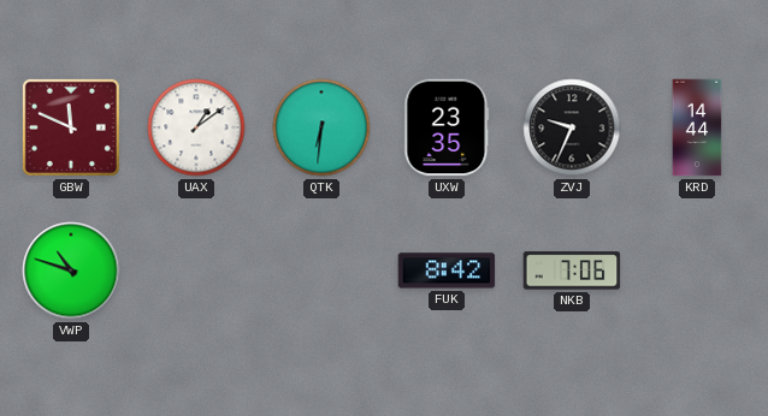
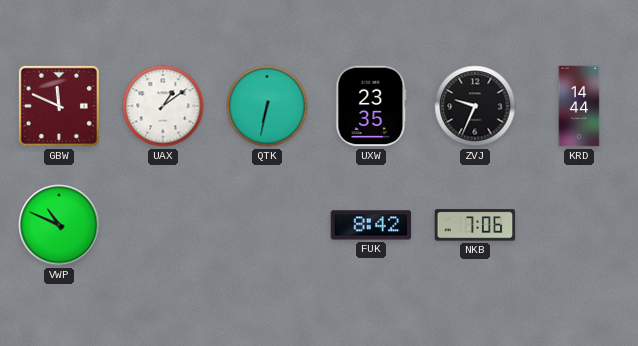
QTK: 6:31 -> 6:32
VWP: 10:48 -> 10:49
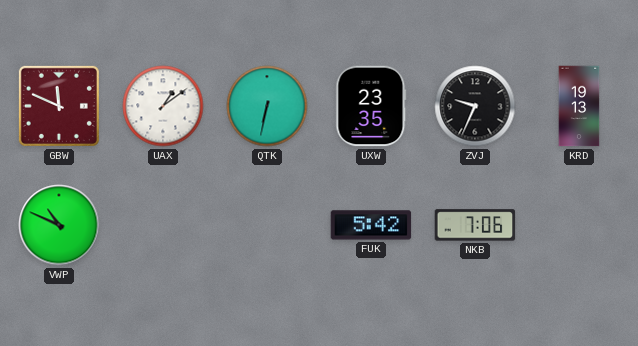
KRD: 14:44 -> 19:13
FUK: 8:42 -> 5:42
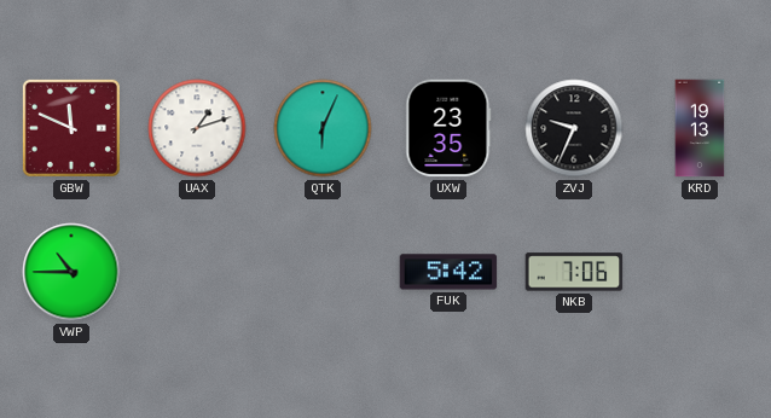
UAX: 1:09 -> 1:12
QTK: 6:32 -> 6:04
VWP: 10:49 -> 10:45
